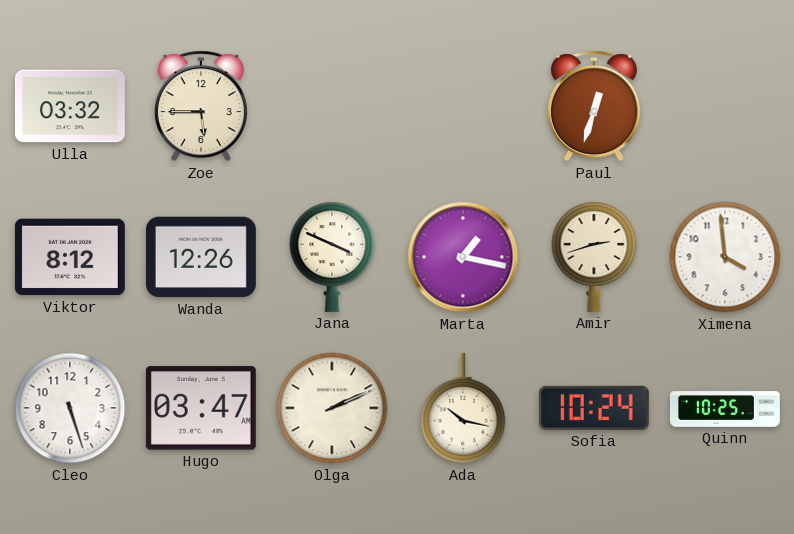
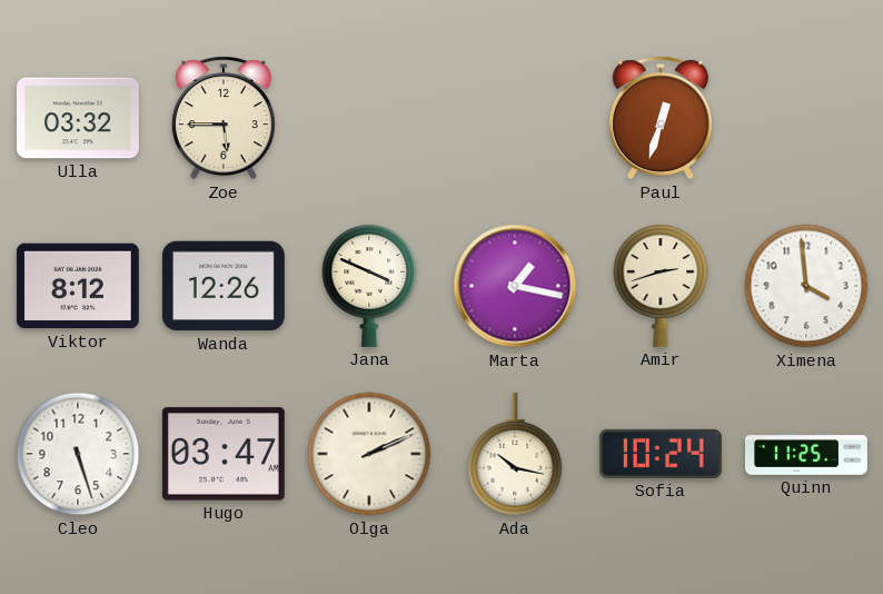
Quinn: 10:25 -> 11:25
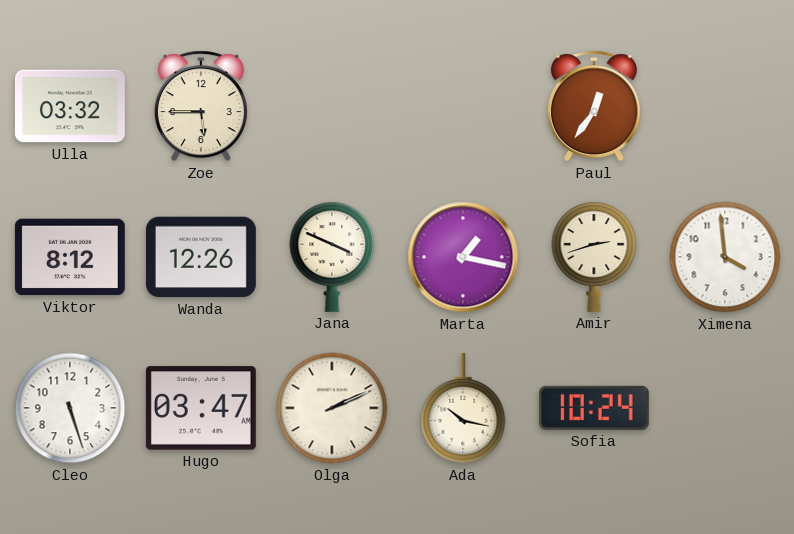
Paul: 12:33 -> 12:36
Quinn: 11:25 -> none
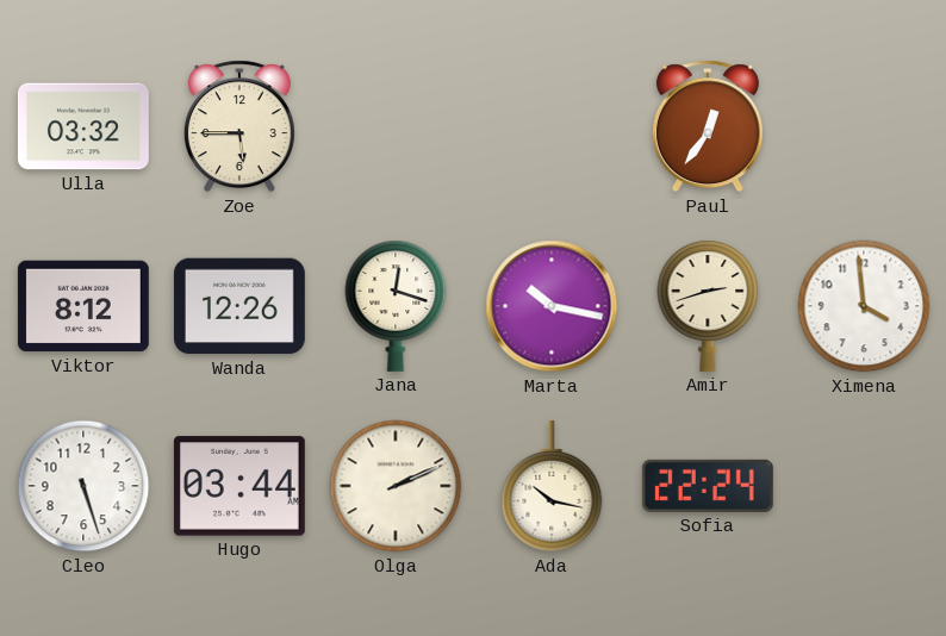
Jana: 3:49 -> 12:18
Marta: 1:17 -> 10:17
Hugo: 03:47 -> 03:44
Sofia: 10:24 -> 22:24
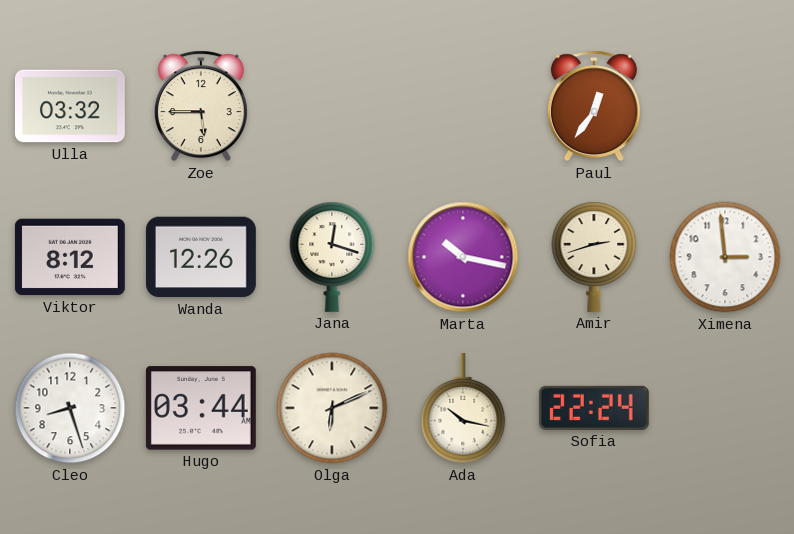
Ximena: 3:59 -> 2:59
Cleo: 5:27 -> 8:27
Olga: 2:11 -> 6:11
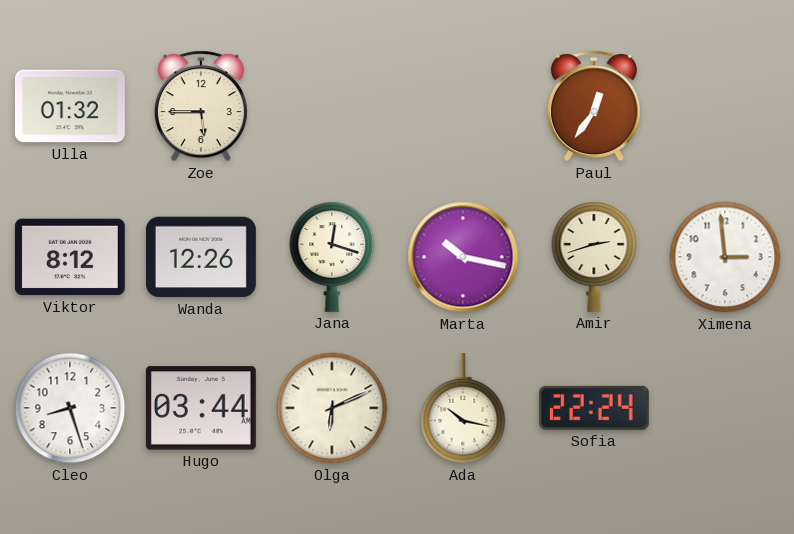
Ulla: 03:32 -> 01:32
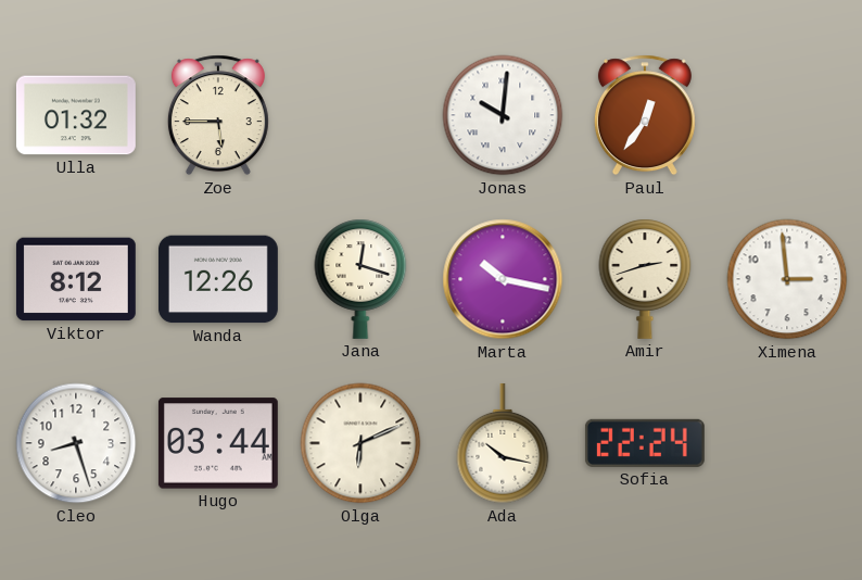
Jonas: none -> 10:01
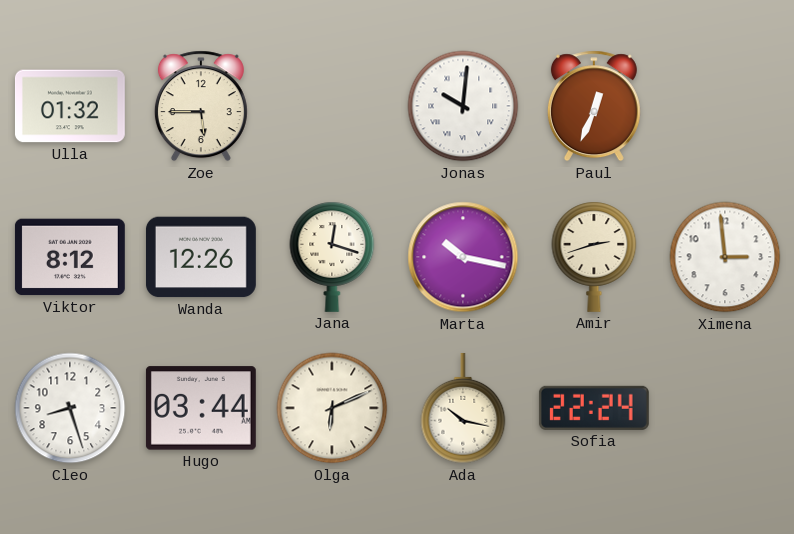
Paul: 12:36 -> 12:34
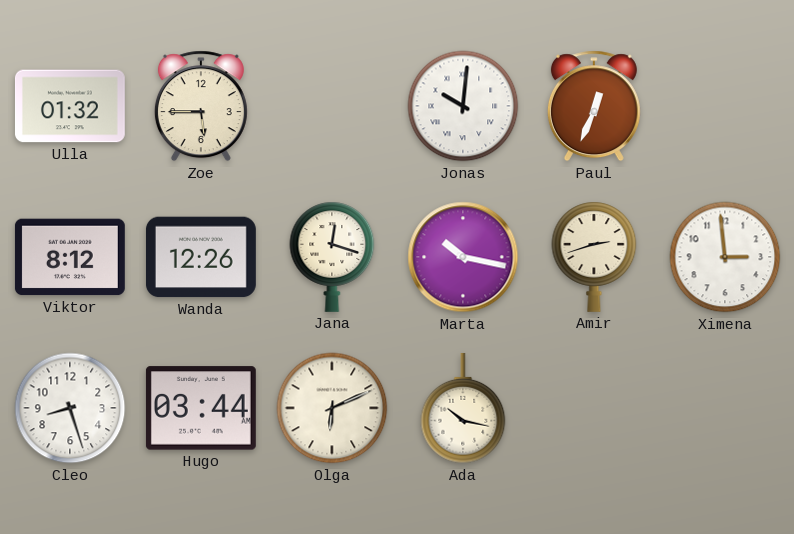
Sofia: 22:24 -> none
